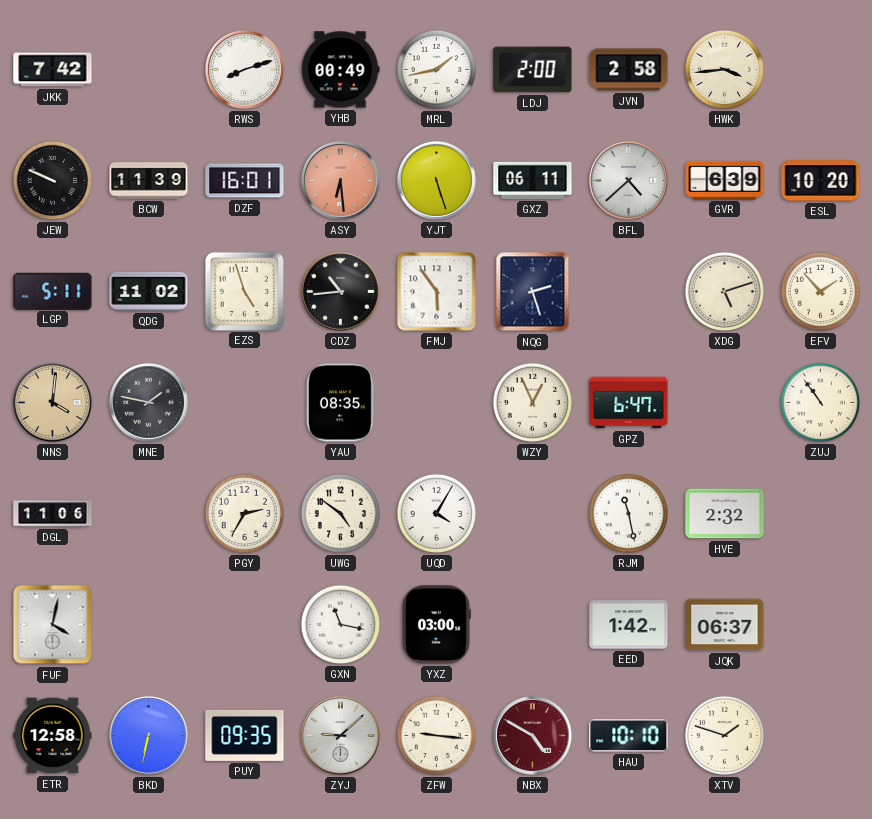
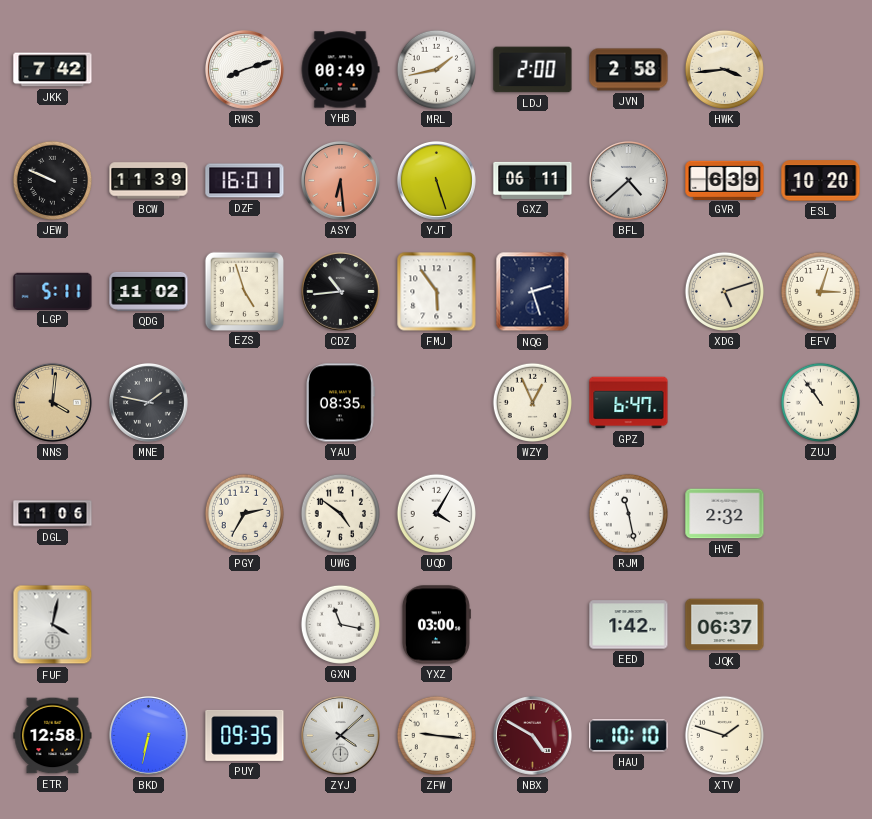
EFV: 1:53 -> 3:03
ZYJ: 9:08 -> 4:08
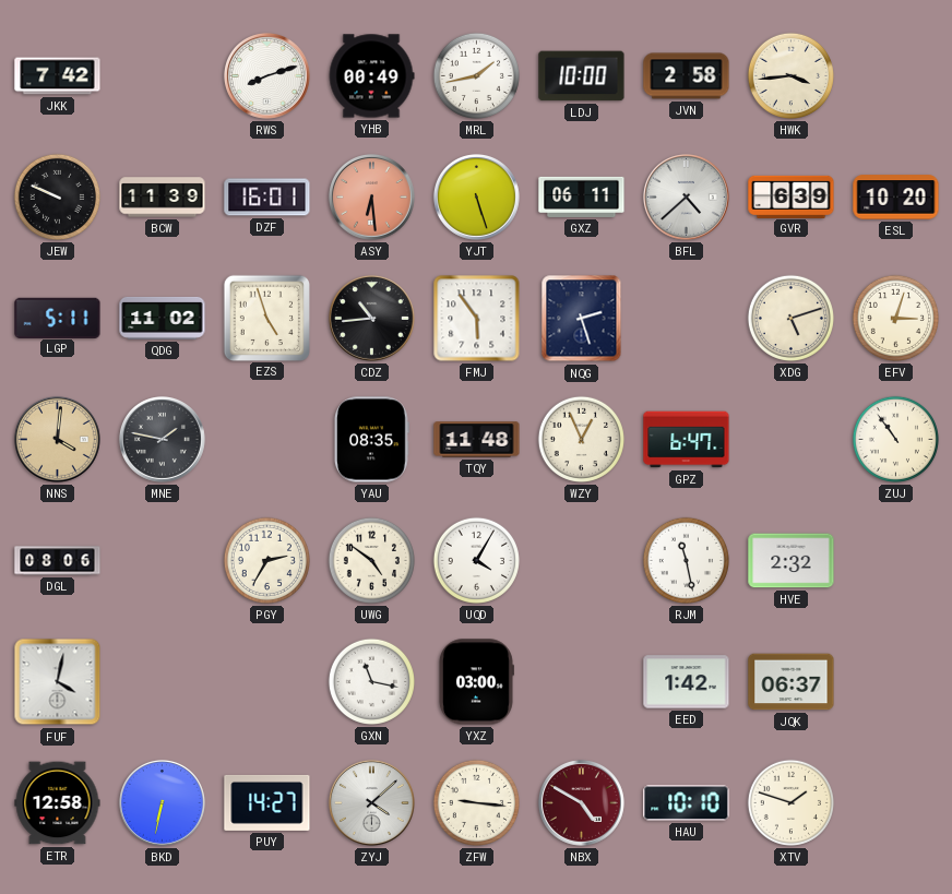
LDJ: 2:00 -> 10:00
TQY: none -> 11:48
DGL: 11:06 -> 08:06
PUY: 09:35 -> 14:27
